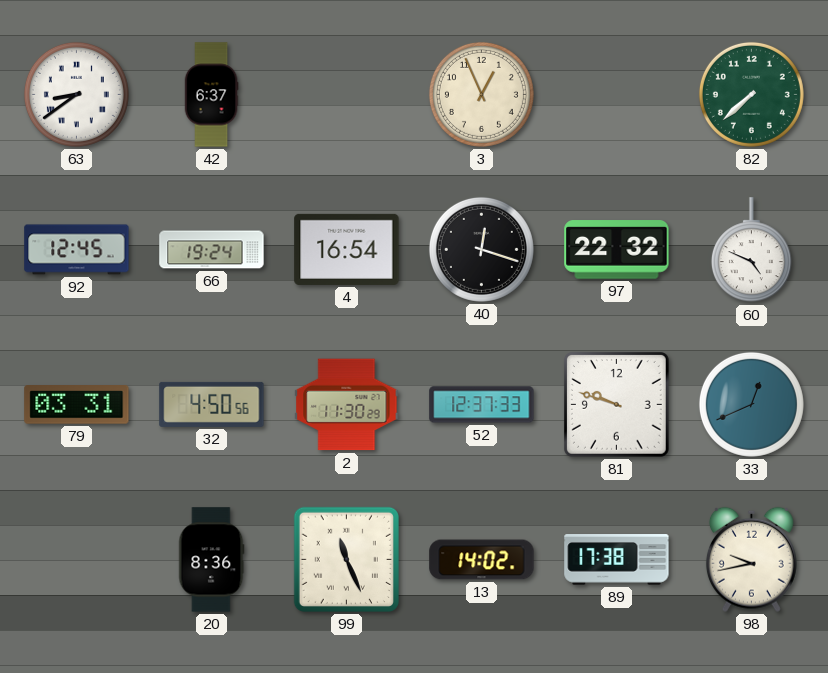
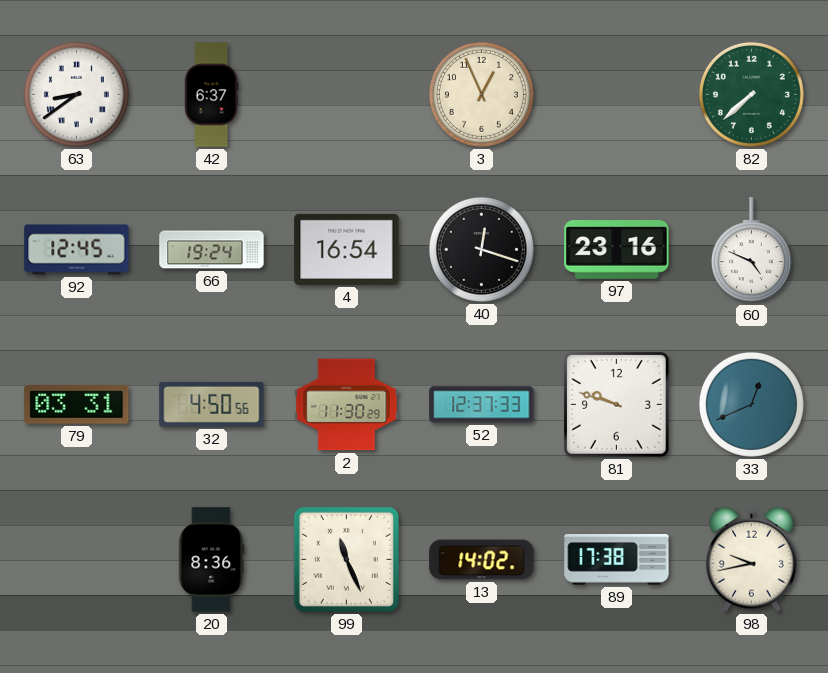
97: 22:32 -> 23:16
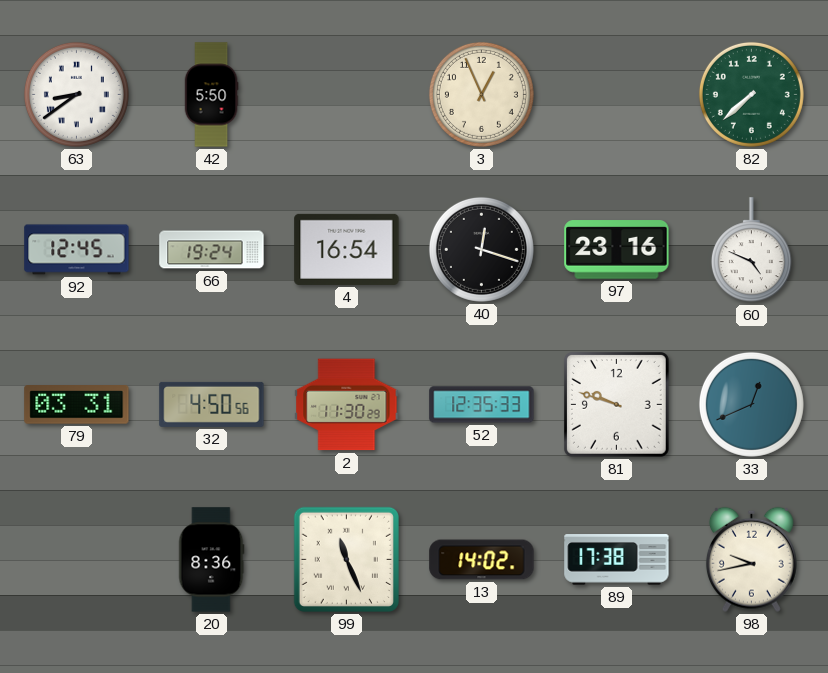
42: 6:37 -> 5:50
52: 12:37 -> 12:35
